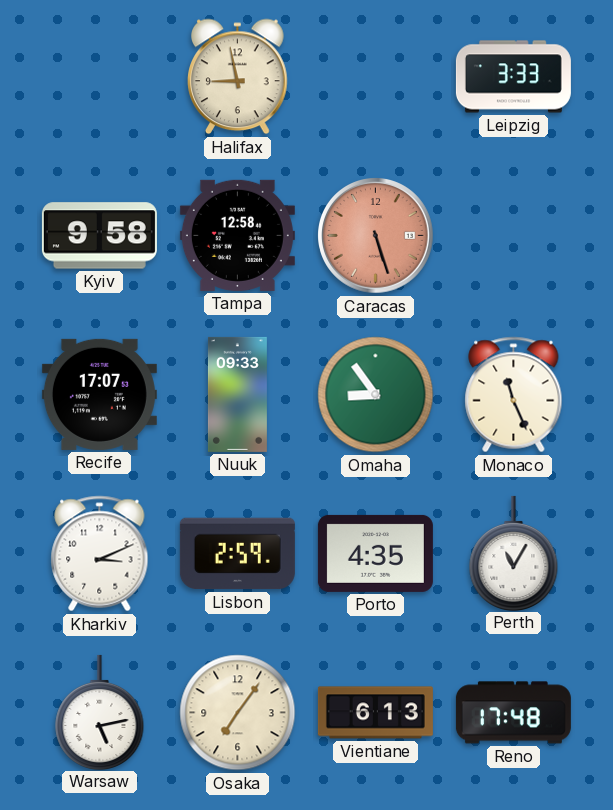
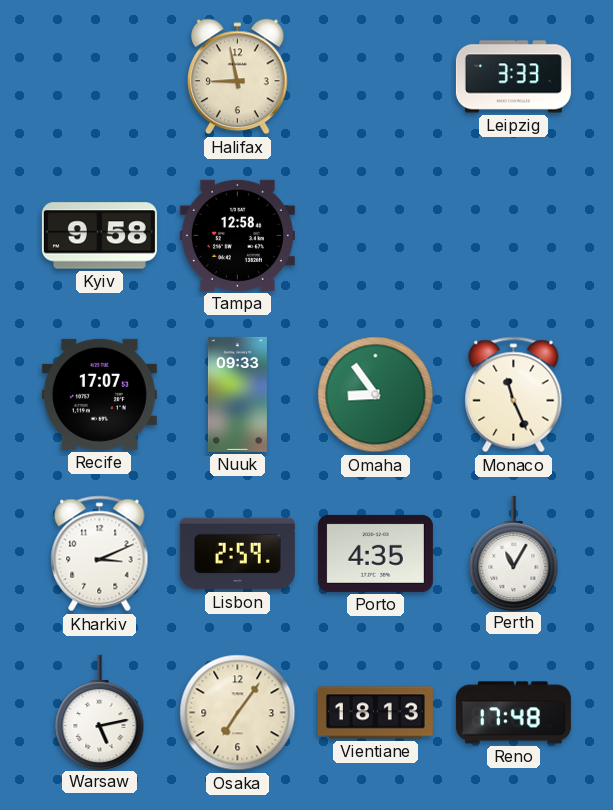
Caracas: 5:27 -> none
Vientiane: 6:13 -> 18:13
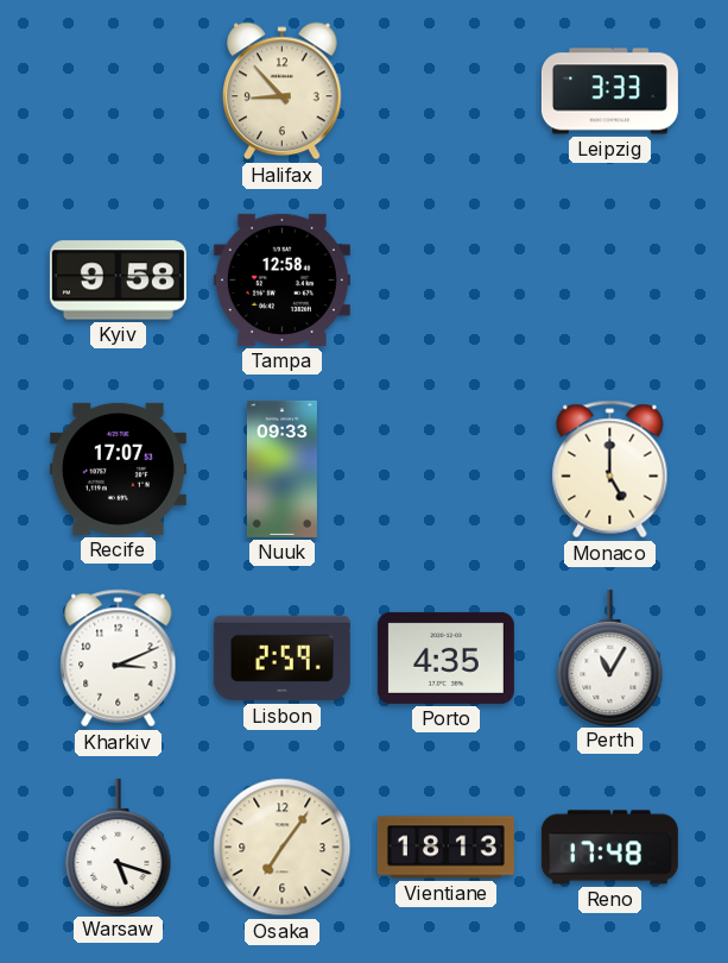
Halifax: 8:58 -> 8:53
Omaha: 8:54 -> none
Monaco: 11:26 -> 5:00
Warsaw: 5:13 -> 5:18
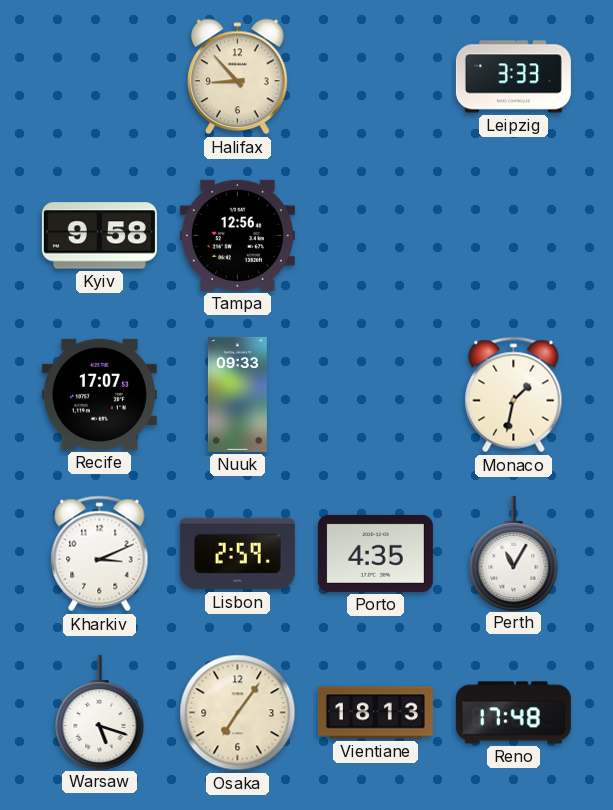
Tampa: 12:58 -> 12:56
Monaco: 5:00 -> 1:32
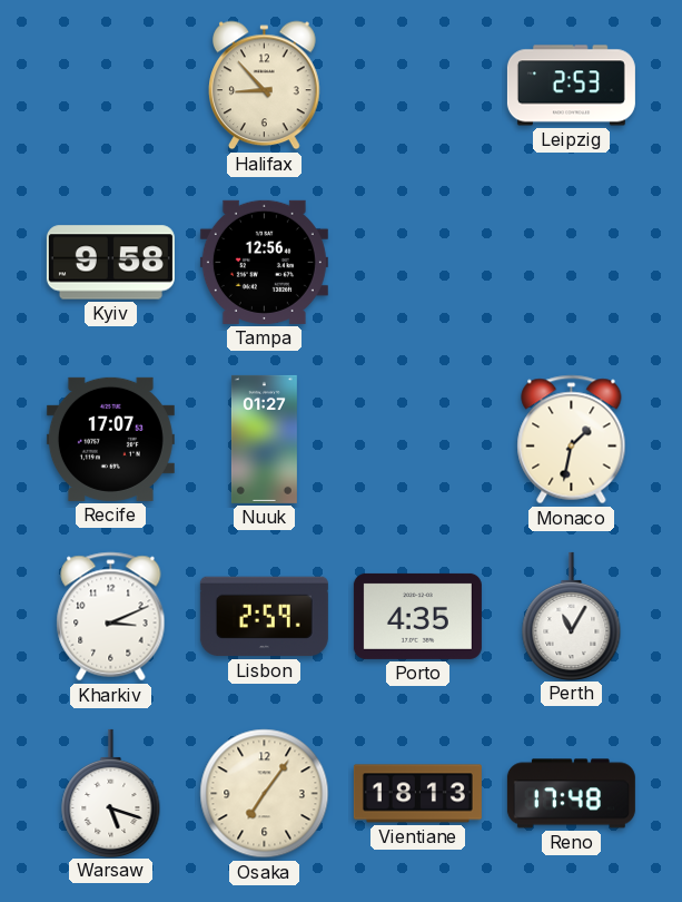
Leipzig: 3:33 -> 2:53
Nuuk: 09:33 -> 01:27
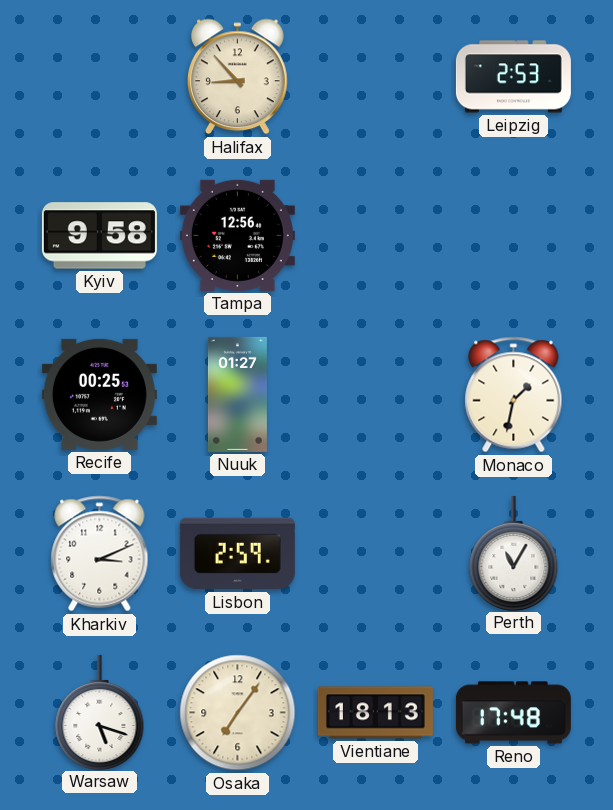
Recife: 17:07 -> 00:25
Porto: 4:35 -> none
